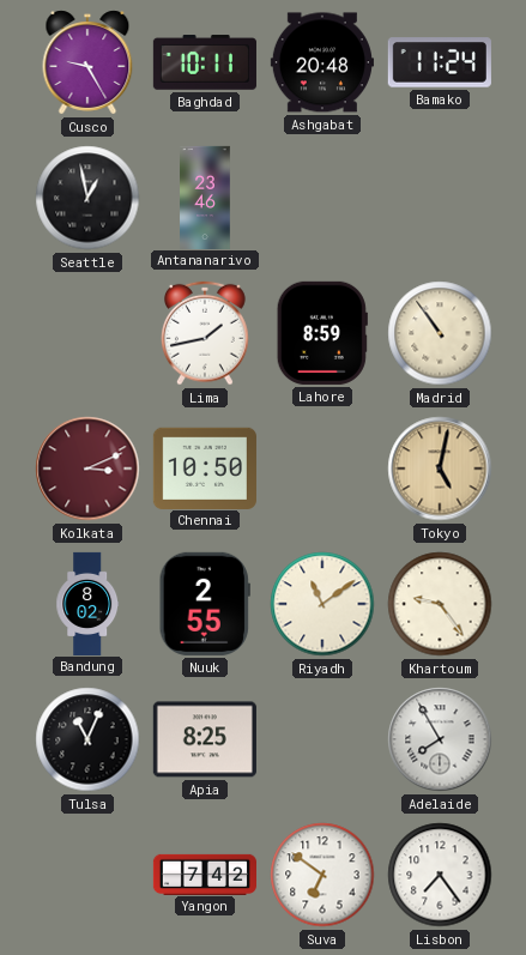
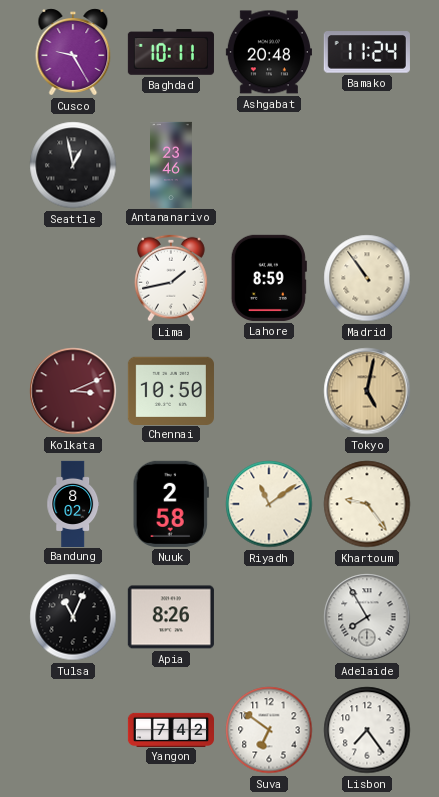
Nuuk: 2:55 -> 2:58
Apia: 8:25 -> 8:26
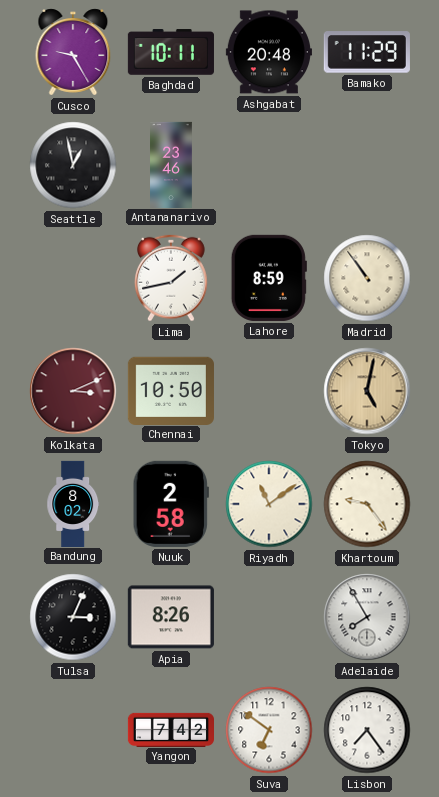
Bamako: 11:24 -> 11:29
Tulsa: 11:04 -> 3:04
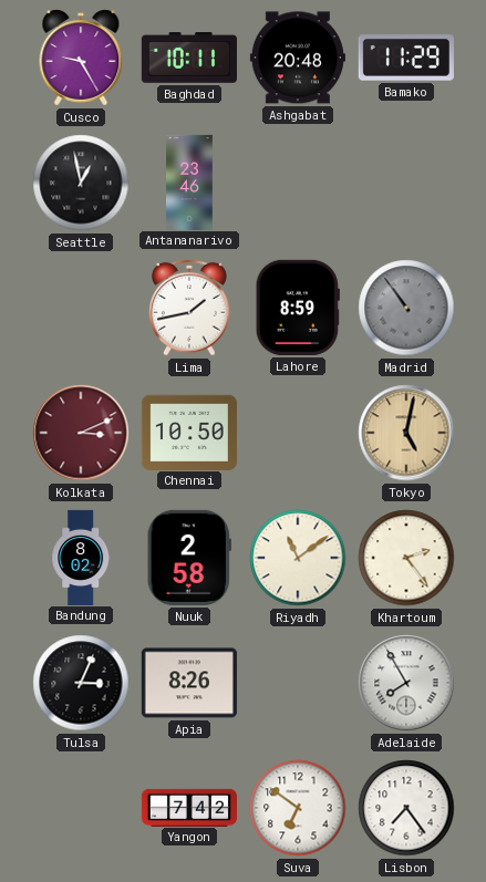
Madrid dial: cream -> grey
Khartoum: 9:24 -> 2:24
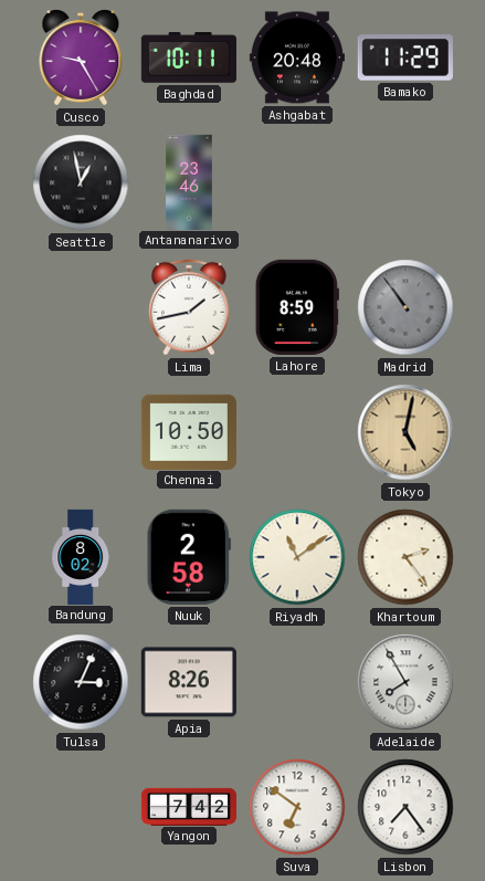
Kolkata: 3:11 -> none
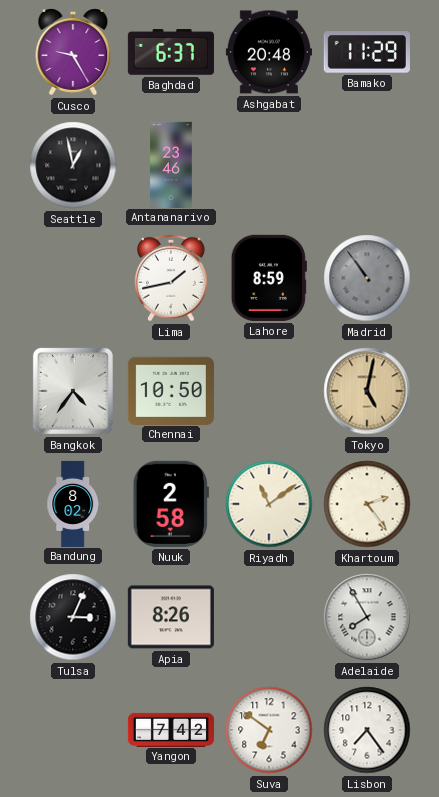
Baghdad: 10:11 -> 6:37
Bangkok: none -> 4:36
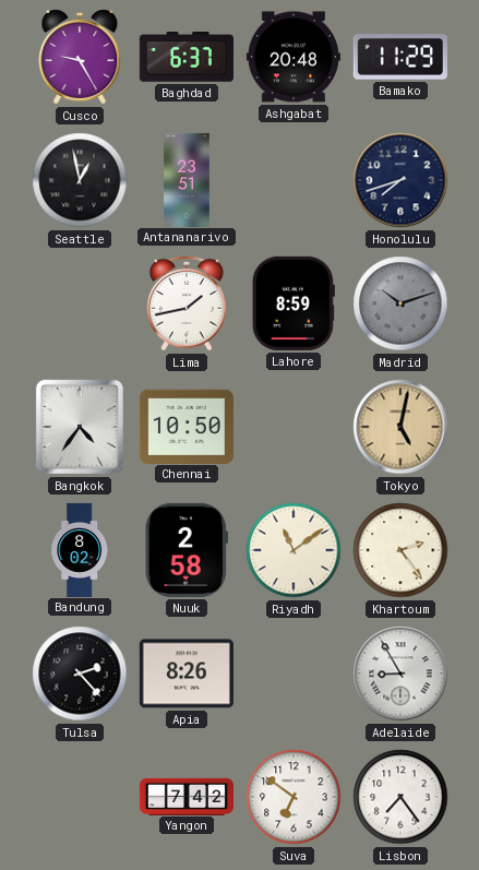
Antananarivo: 23:46 -> 23:51
Honolulu: none -> 7:42
Madrid: 10:54 -> 10:12
Tulsa: 3:04 -> 2:23
Adelaide: 7:55 -> 8:55
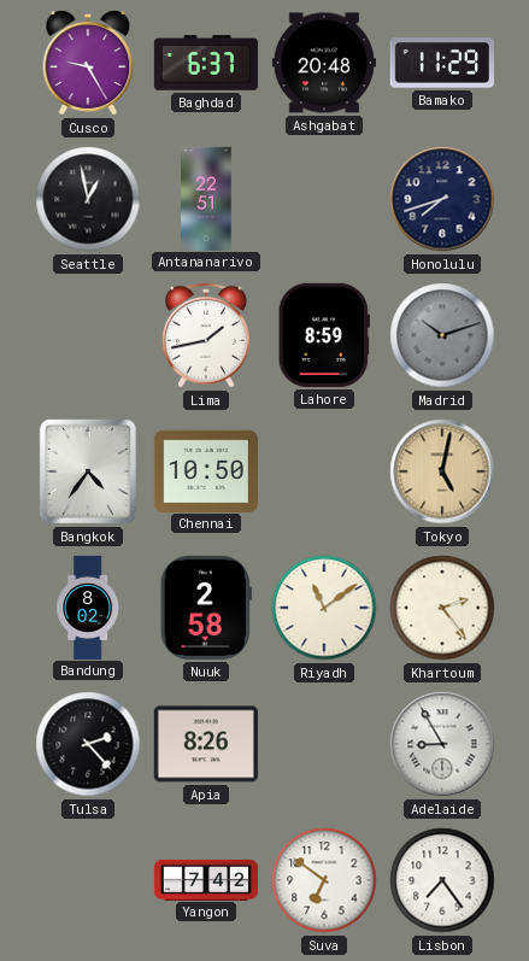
Antananarivo: 23:51 -> 22:51
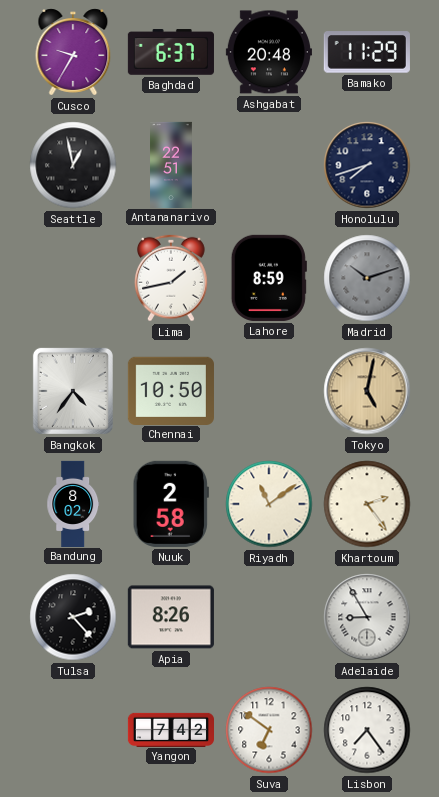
Cusco: 9:25 -> 9:35
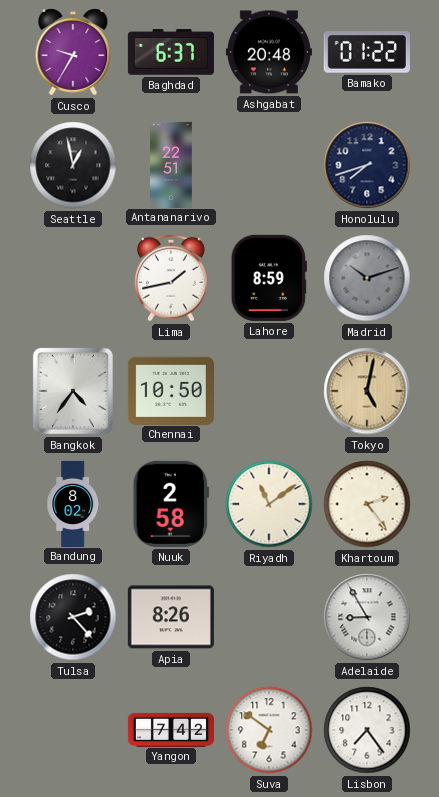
Bamako: 11:29 -> 01:22
